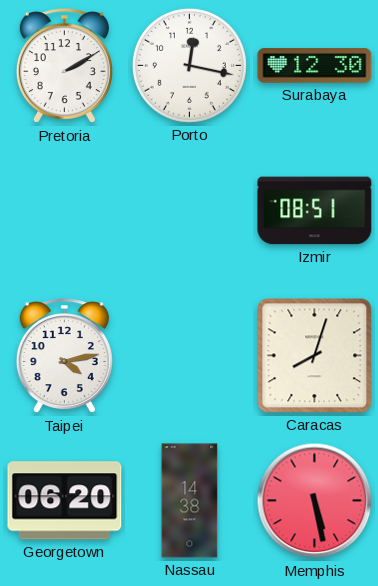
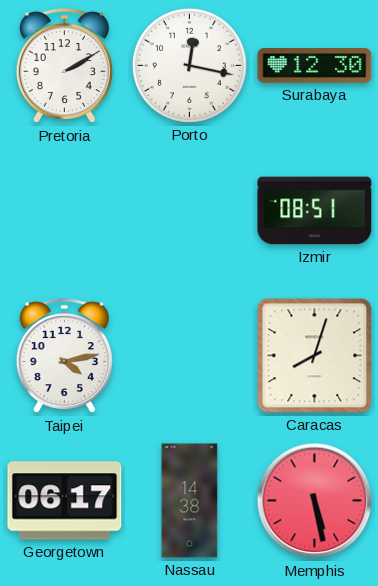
Georgetown: 06:20 -> 06:17
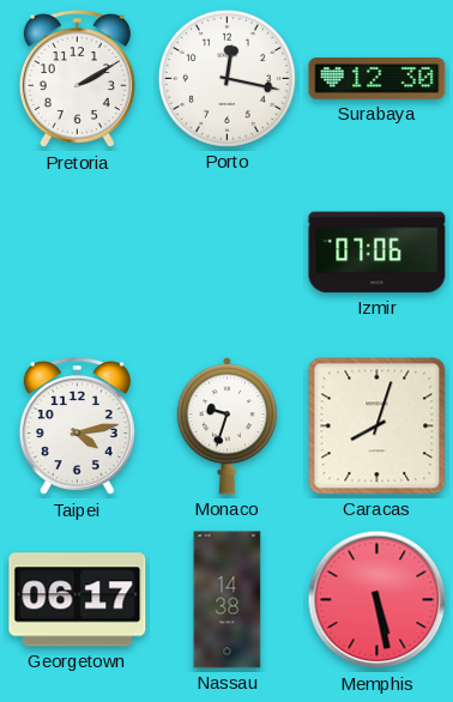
Izmir: 08:51 -> 07:06
Monaco: none -> 9:33
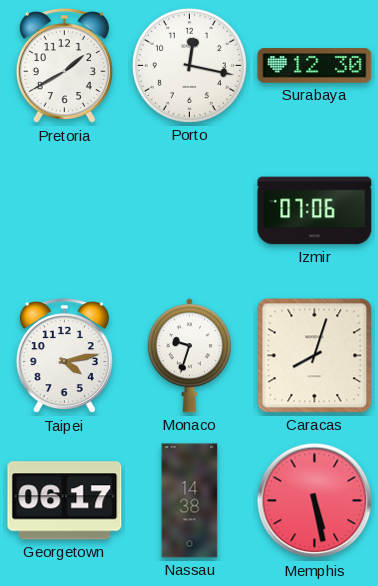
Pretoria: 2:10 -> 1:40
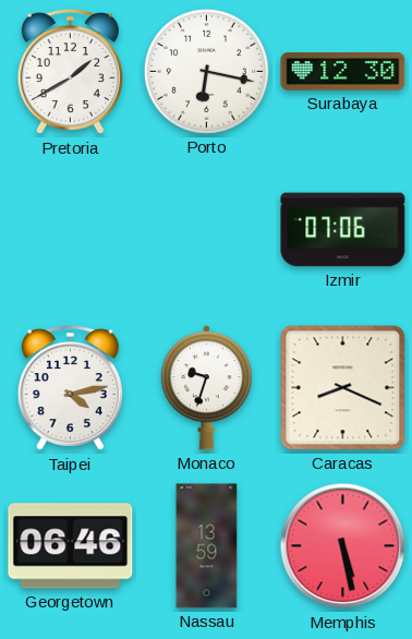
Porto: 12:17 -> 6:17
Caracas: 8:03 -> 8:19
Georgetown: 06:17 -> 06:46
Nassau: 14:38 -> 13:59
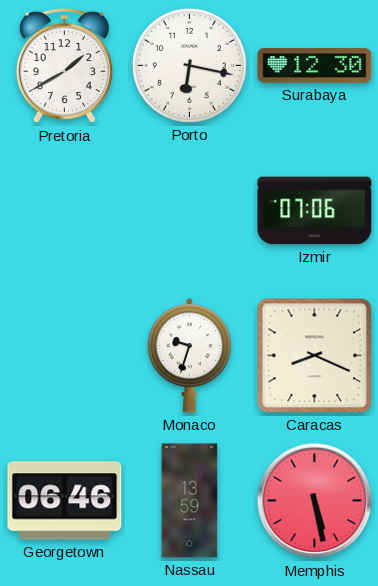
Taipei: 4:13 -> none
